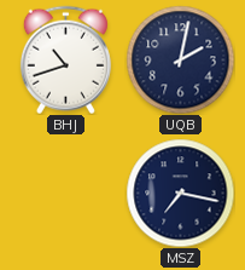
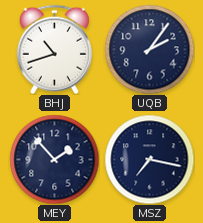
UQB: 2:02 -> 2:06
MEY: none -> 1:53
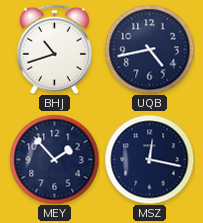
UQB: 2:06 -> 4:43
MSZ: 7:17 -> 12:17
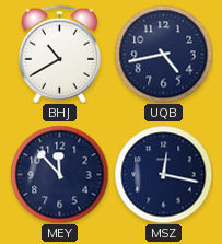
BHJ: 10:42 -> 10:40
MEY: 1:53 -> 11:53
